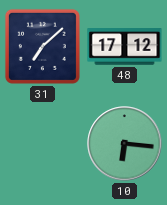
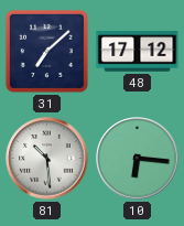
81: none -> 10:29
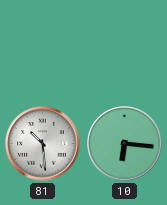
31: 7:08 -> none
48: 17:12 -> none
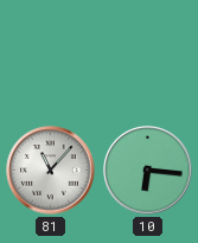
81: 10:29 -> 11:07
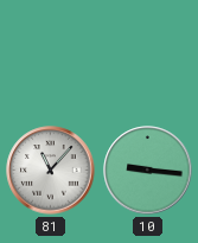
10: 6:16 -> 9:16
